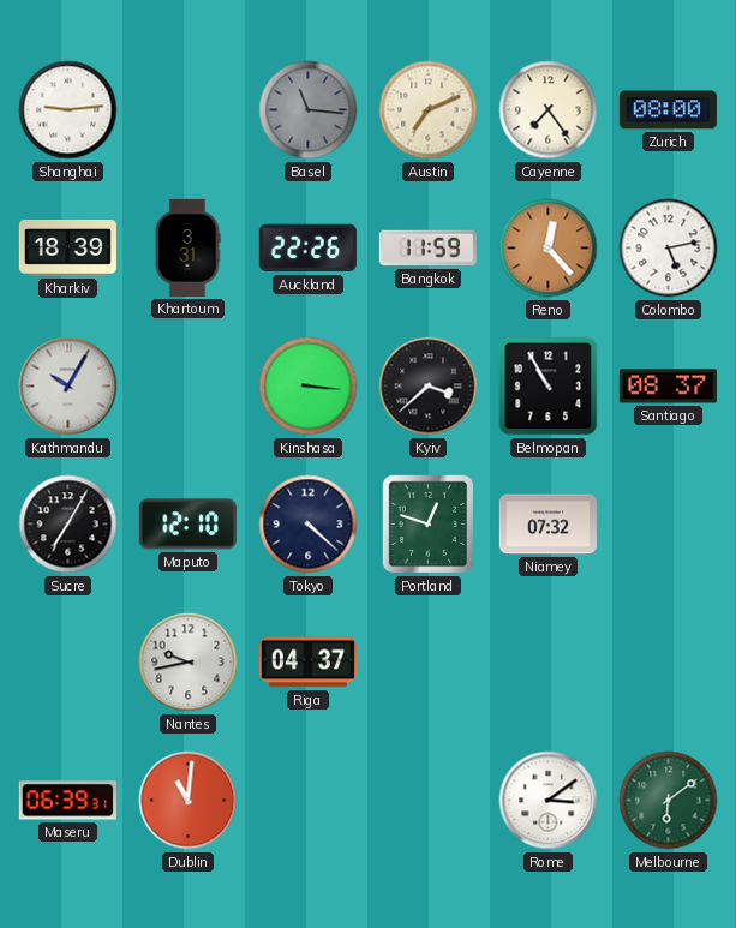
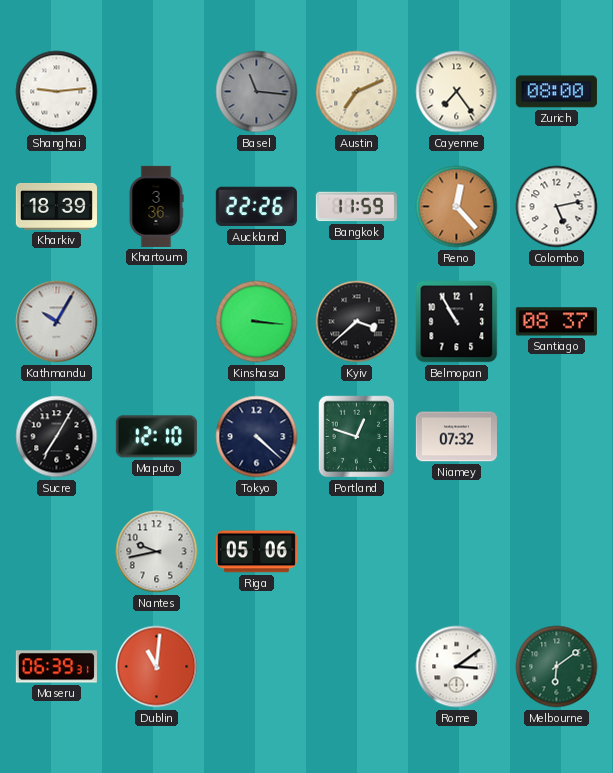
Khartoum: 3:31 -> 3:36
Riga: 04:37 -> 05:06
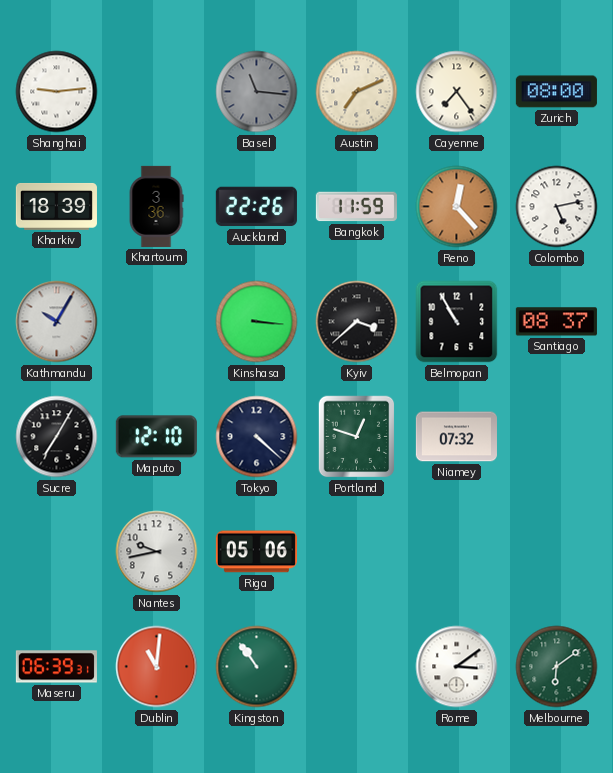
Kingston: none -> 10:54
